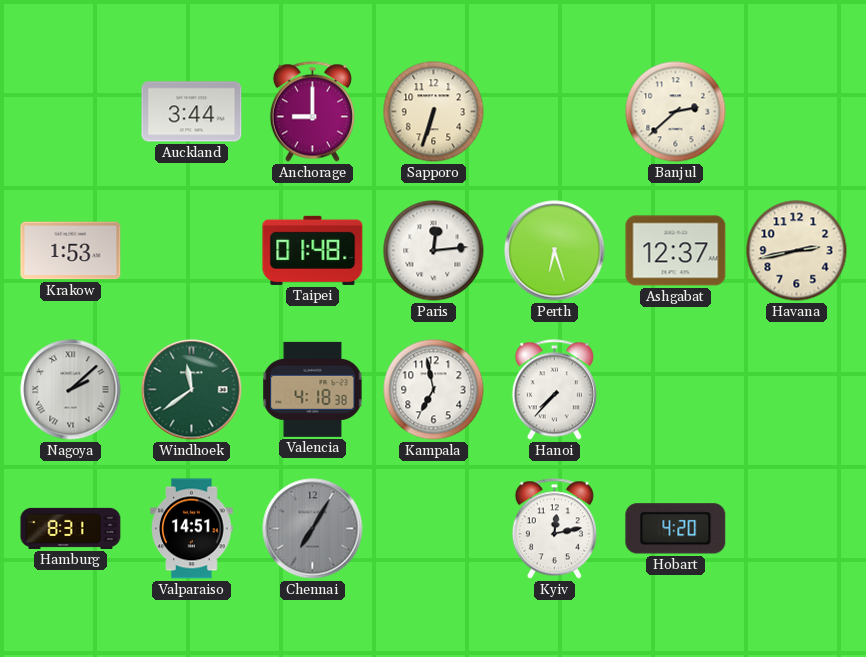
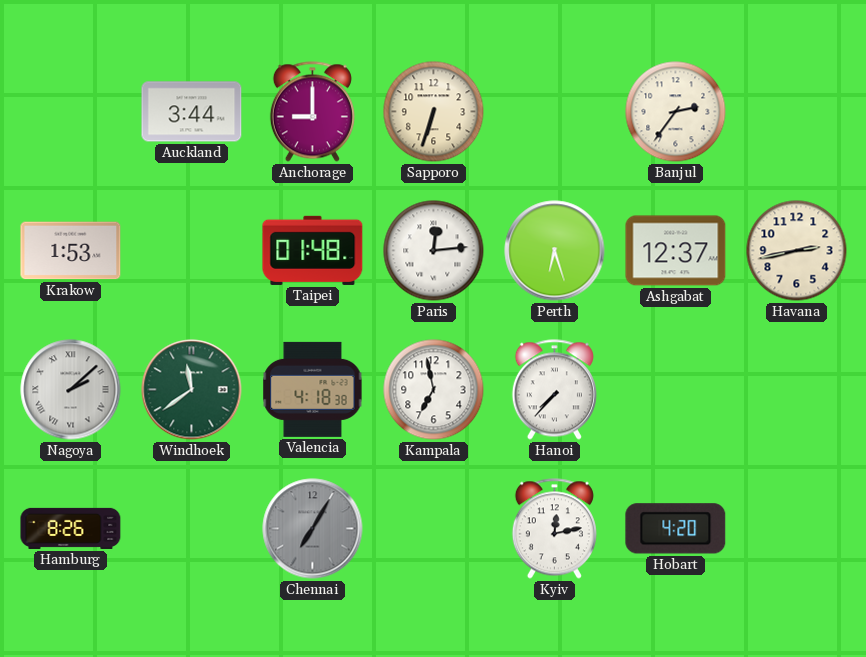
Banjul: 2:38 -> 2:36
Hamburg: 8:31 -> 8:26
Valparaiso: 14:51 -> none
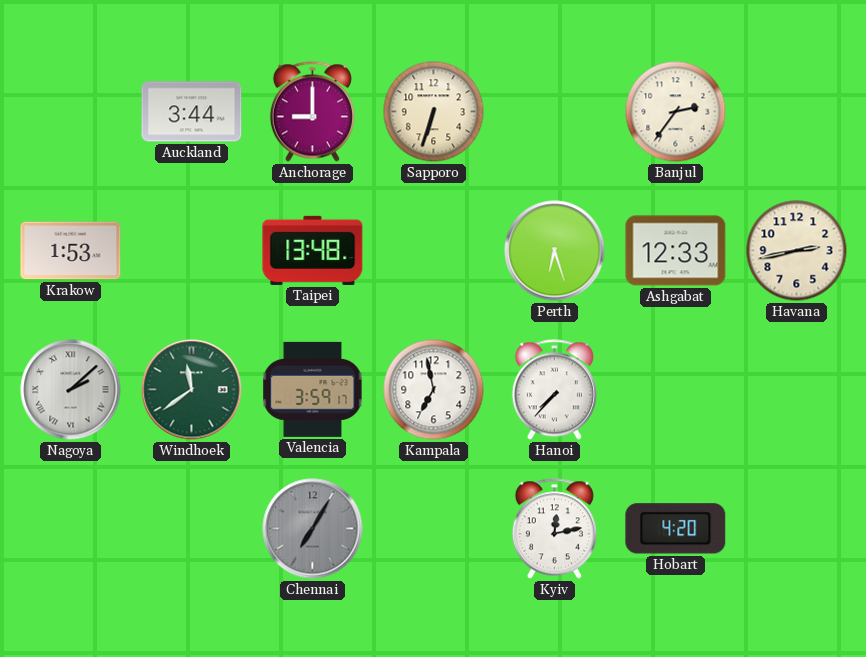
Taipei: 01:48 -> 13:48
Paris: 12:14 -> none
Ashgabat: 12:37 -> 12:33
Valencia: 4:18 -> 3:59
Hamburg: 8:26 -> none
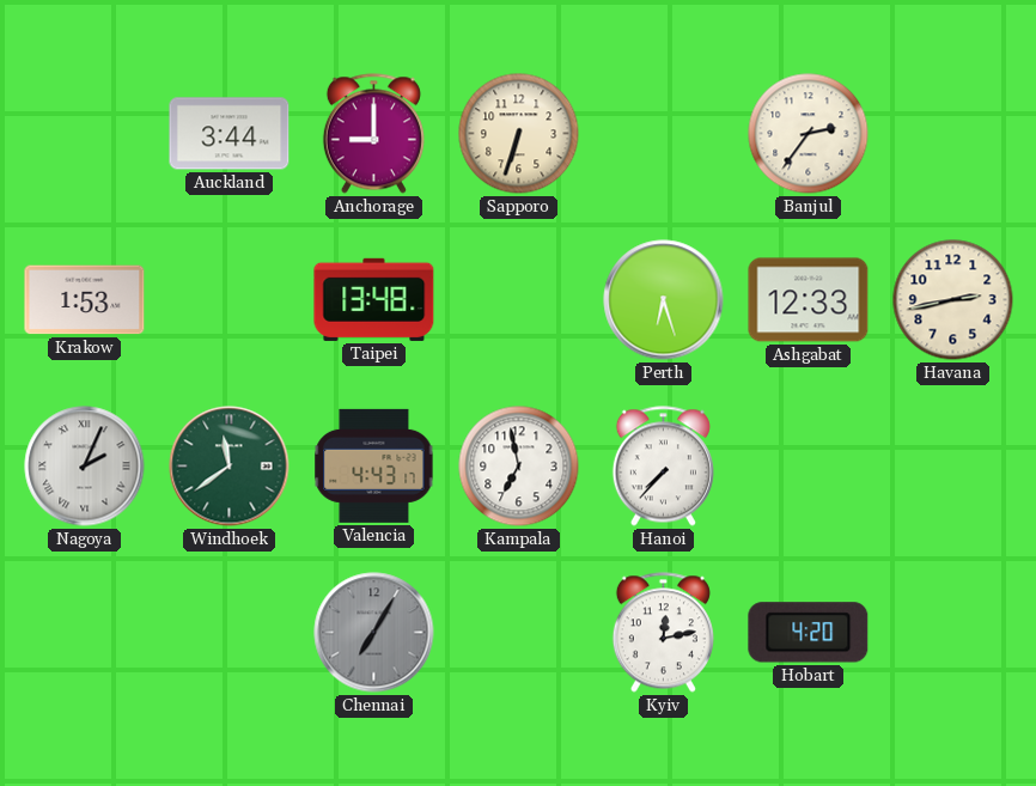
Nagoya: 2:08 -> 2:04
Valencia: 3:59 -> 4:43
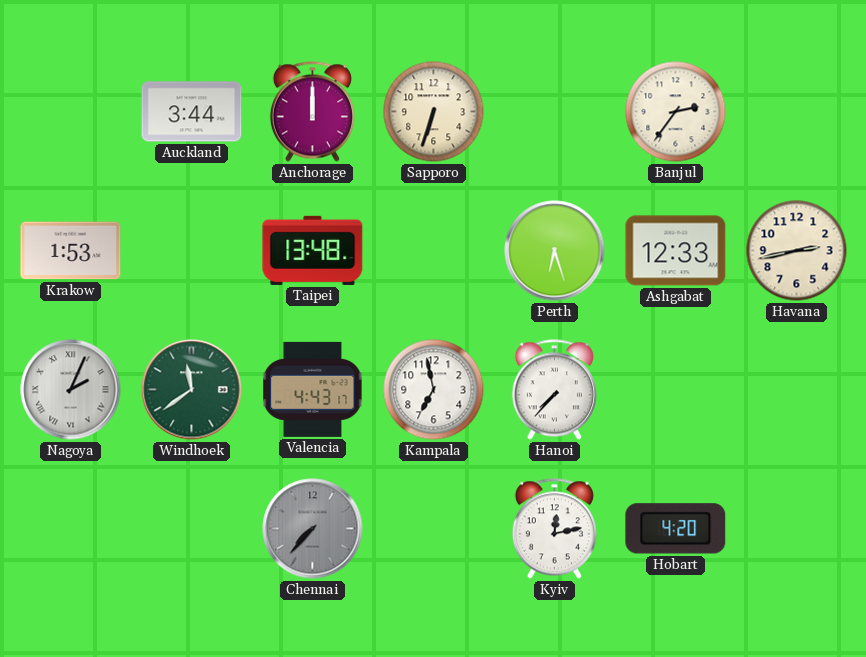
Anchorage: 9:00 -> 12:00
Chennai: 7:05 -> 7:37
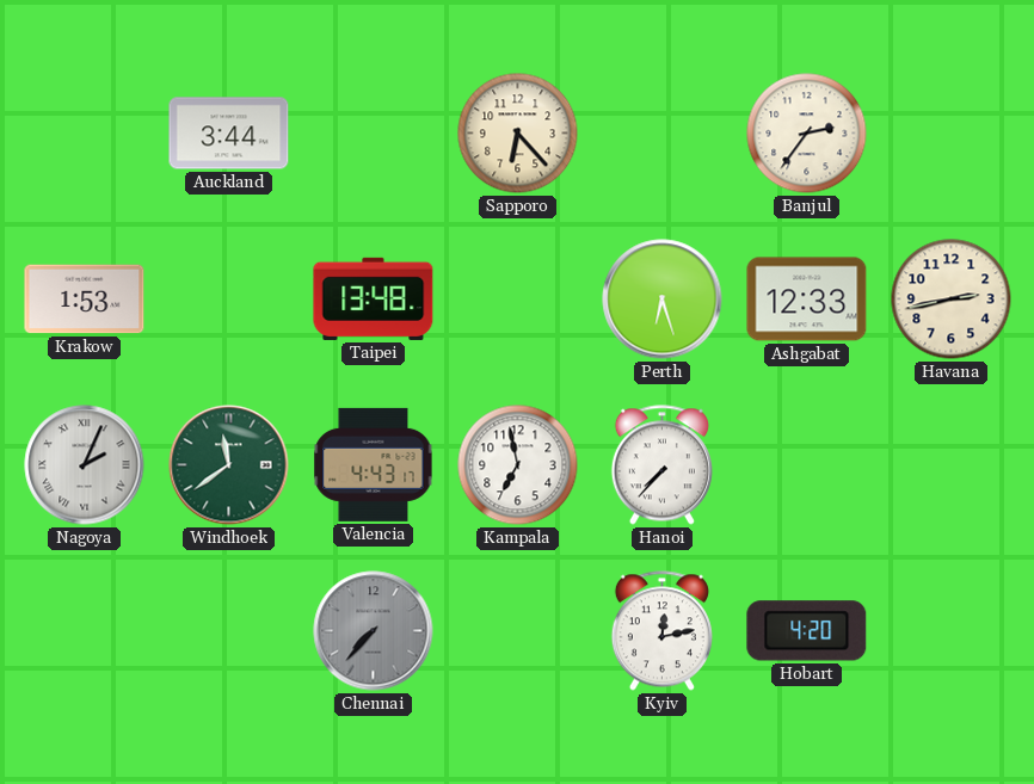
Anchorage: 12:00 -> none
Sapporo: 6:33 -> 6:23
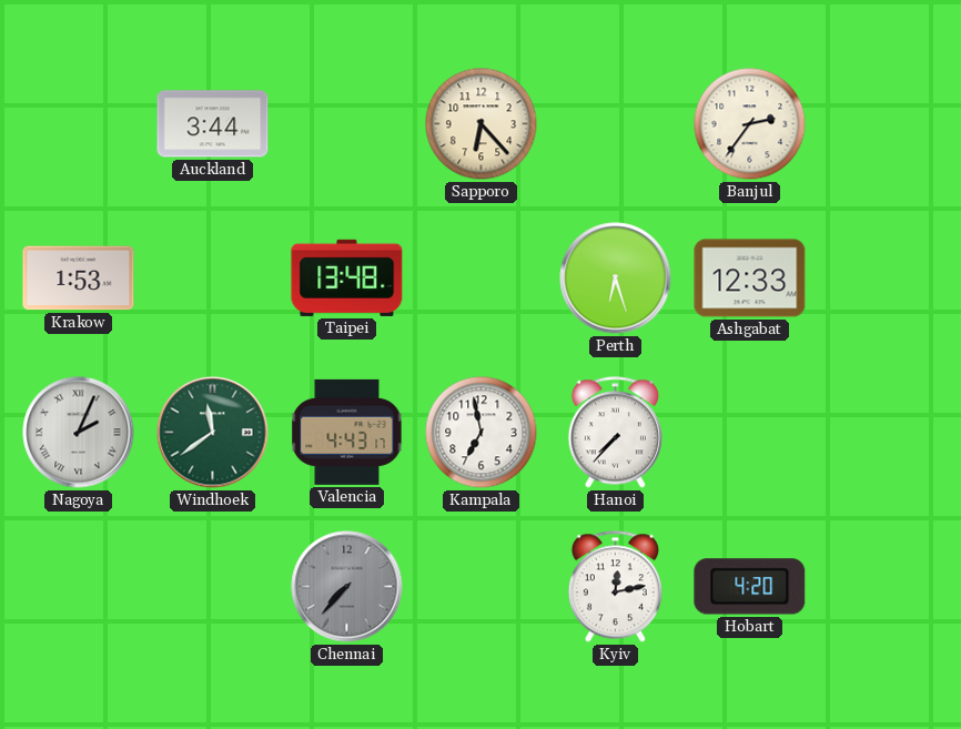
Havana: 2:43 -> none
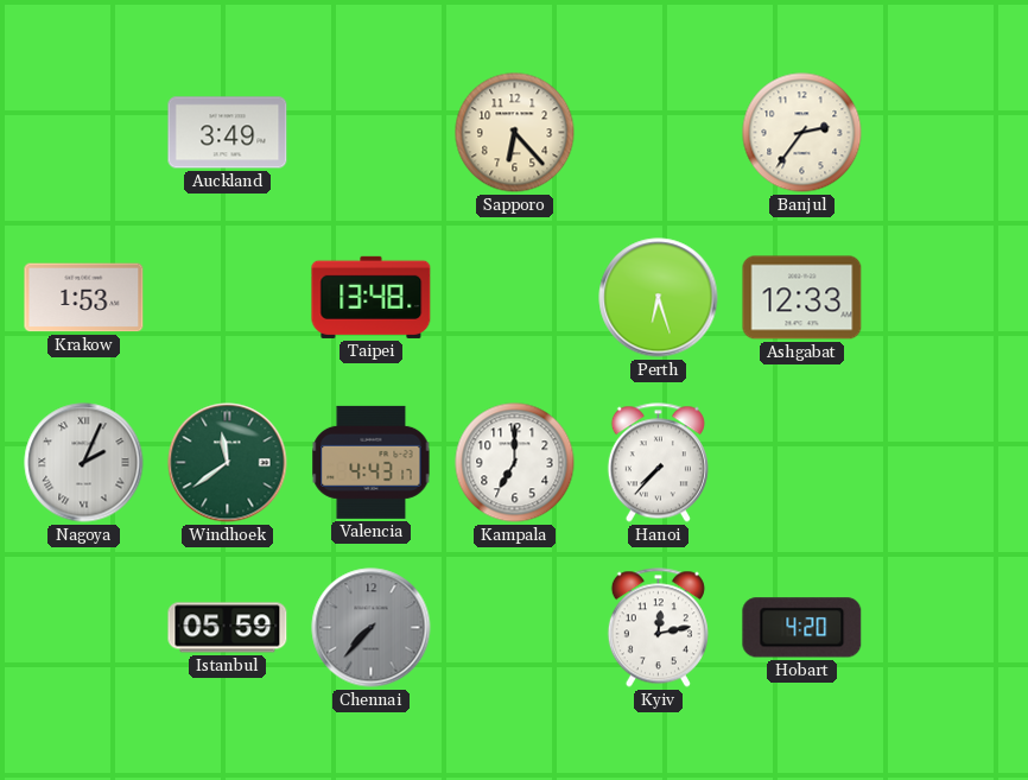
Auckland: 3:44 -> 3:49
Kampala: 6:58 -> 7:00
Istanbul: none -> 05:59
